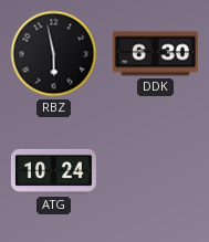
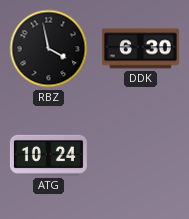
RBZ: 5:58 -> 3:58
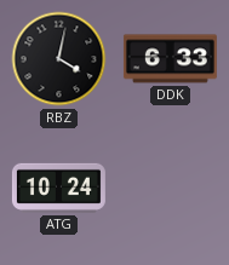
RBZ: 3:58 -> 4:02
DDK: 6:30 -> 6:33
